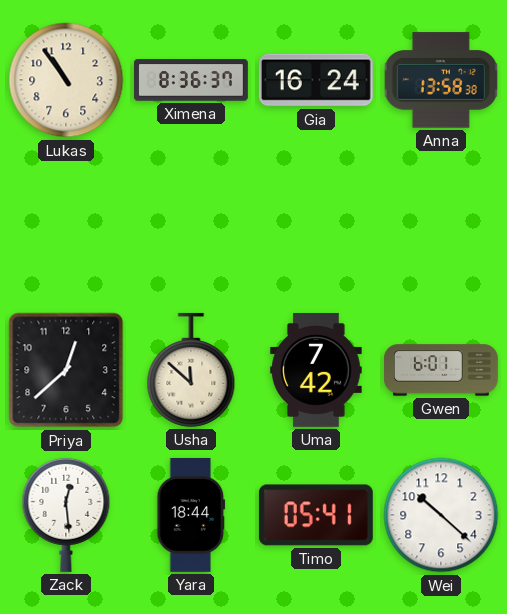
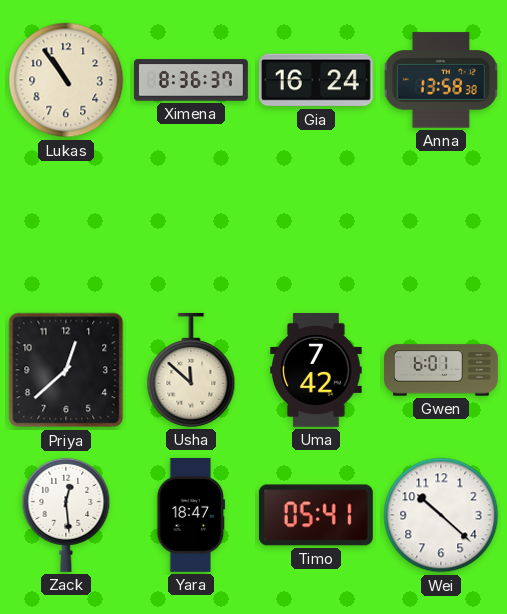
Yara: 18:44 -> 18:47
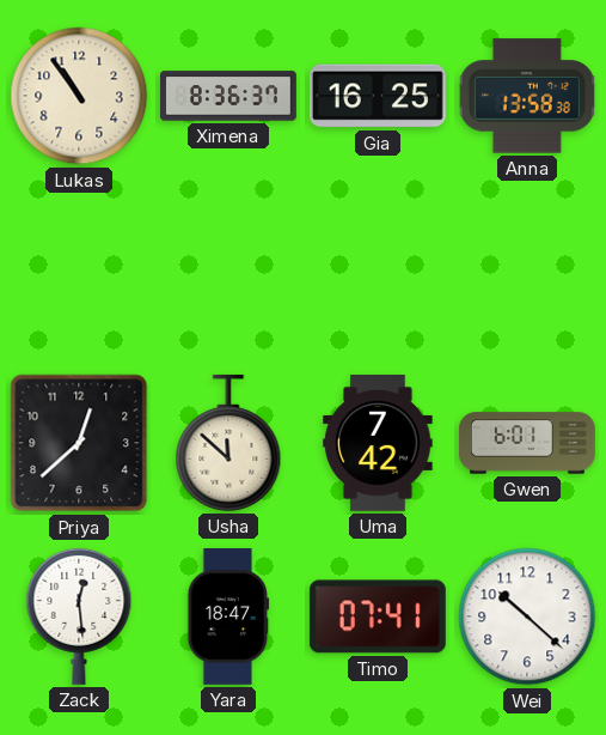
Gia: 16:24 -> 16:25
Timo: 05:41 -> 07:41
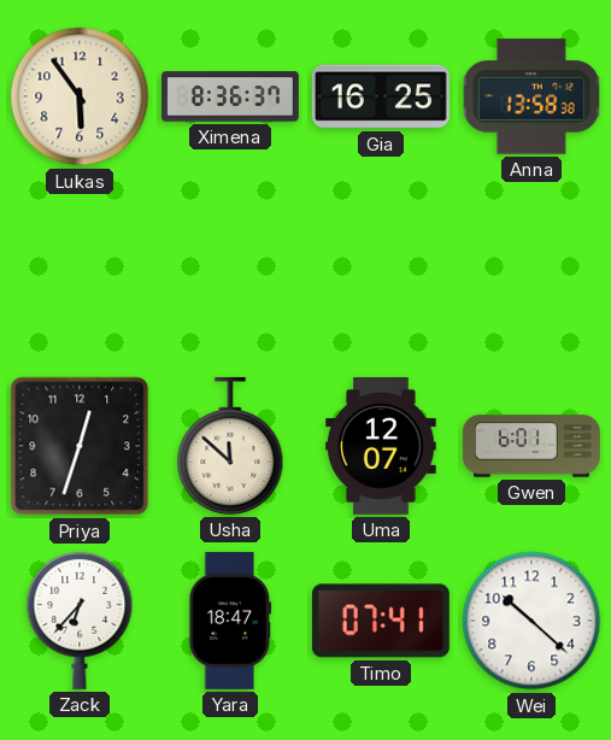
Lukas: 10:54 -> 5:54
Priya: 12:38 -> 12:33
Uma: 7:42 -> 12:07
Zack: 12:29 -> 6:37
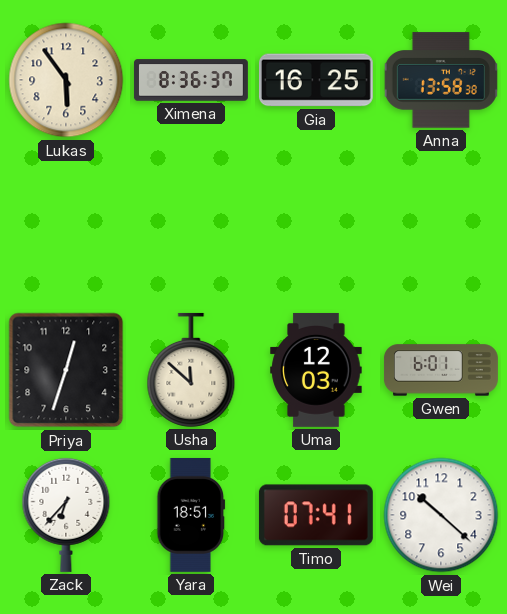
Uma: 12:07 -> 12:03
Yara: 18:47 -> 18:51
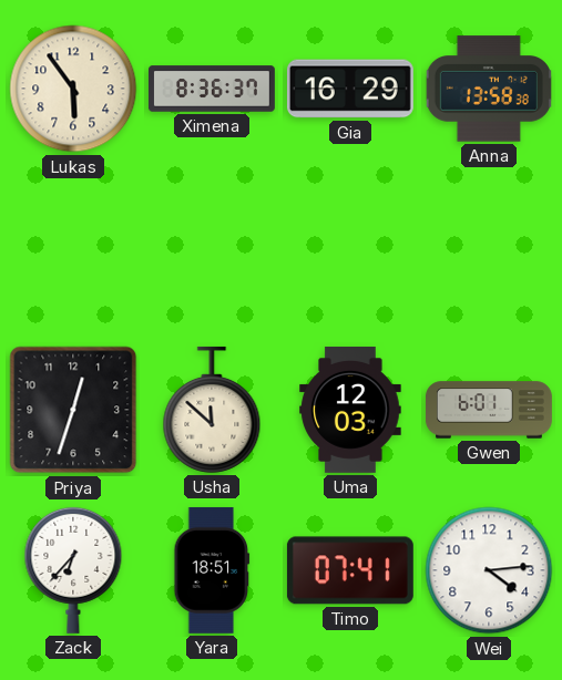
Gia: 16:25 -> 16:29
Wei: 10:22 -> 4:14
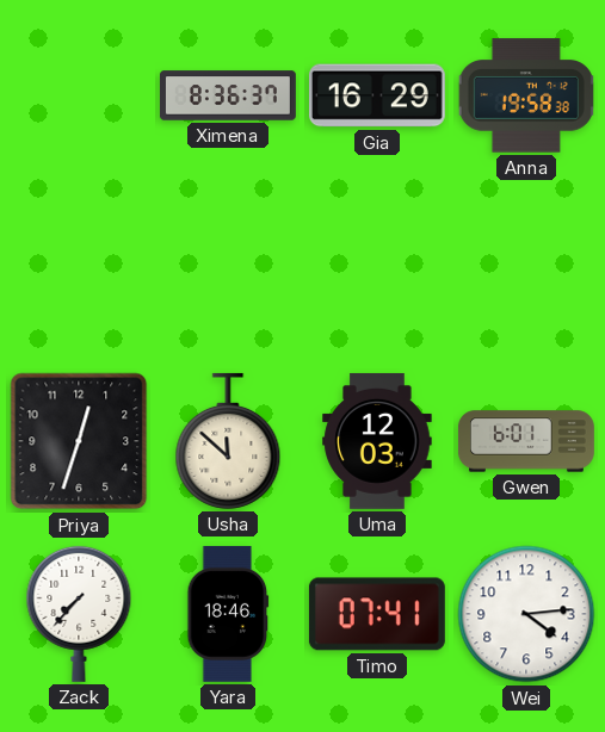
Lukas: 5:54 -> none
Anna: 13:58 -> 19:58
Zack: 6:37 -> 7:37
Yara: 18:51 -> 18:46
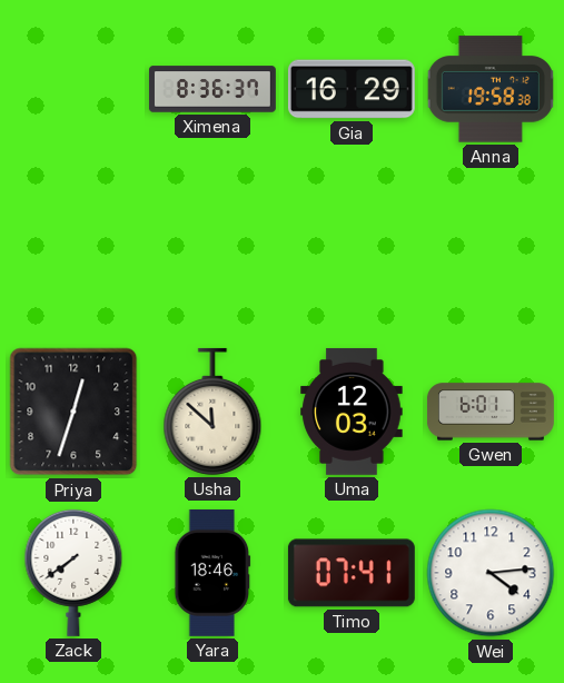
Zack: 7:37 -> 7:39
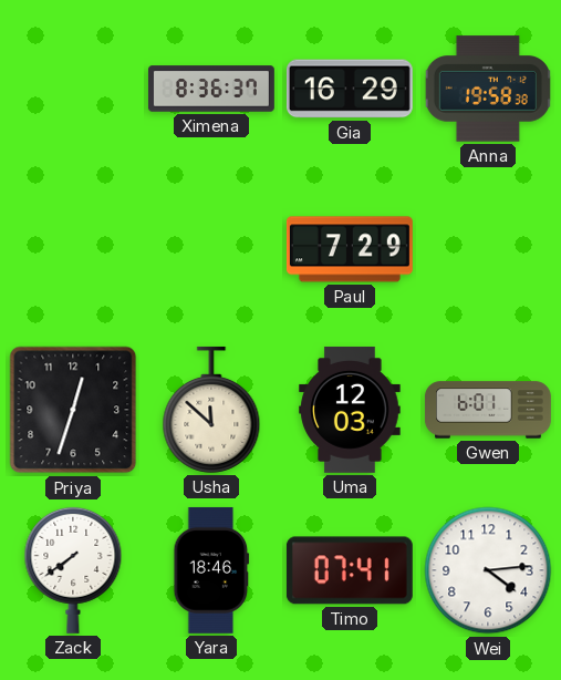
Paul: none -> 7:29
